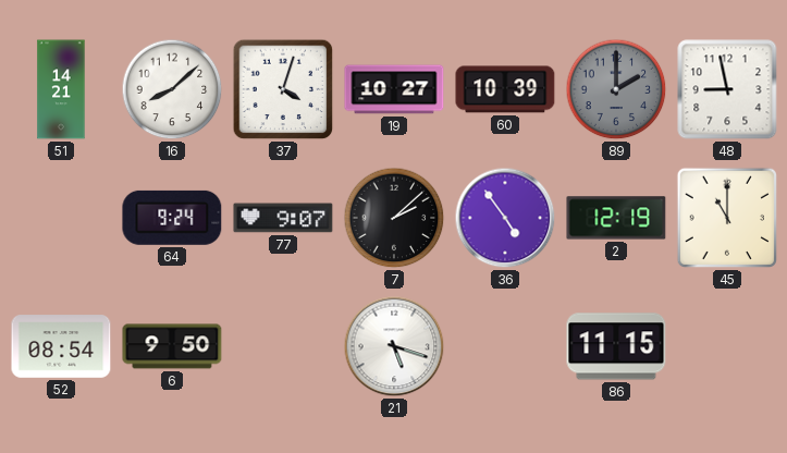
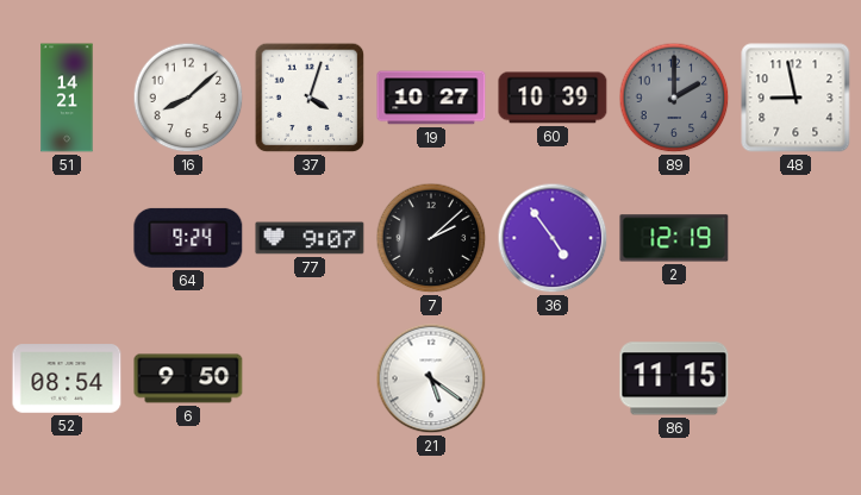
45: 11:00 -> none
21: 5:18 -> 5:21
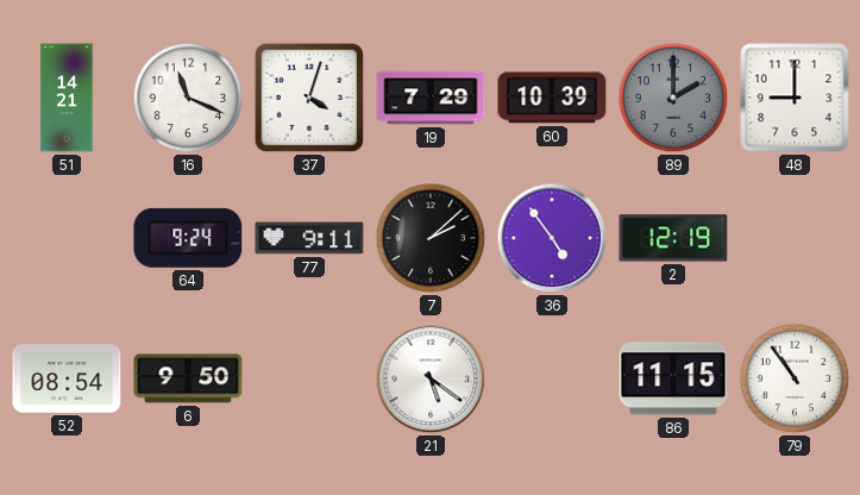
16: 8:08 -> 11:19
19: 10:27 -> 7:29
48: 8:58 -> 9:00
77: 9:07 -> 9:11
79: none -> 10:54
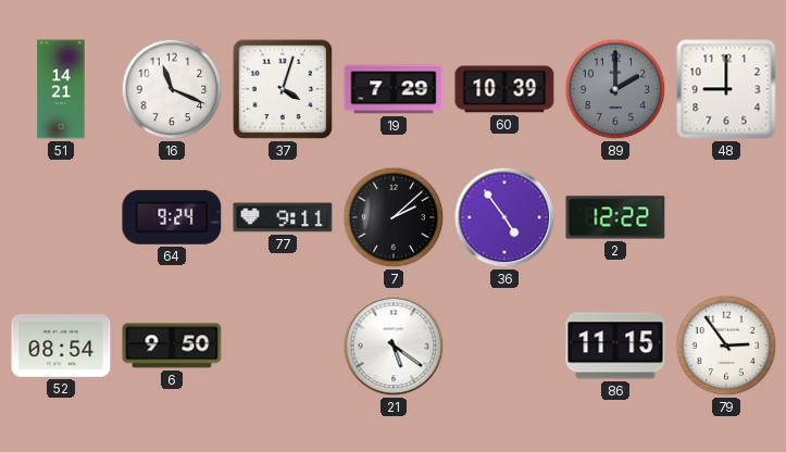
2: 12:19 -> 12:22
79: 10:54 -> 2:54
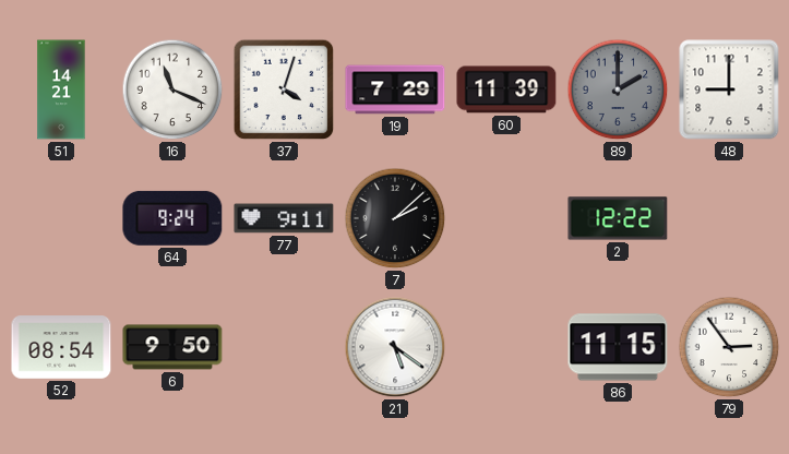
60: 10:39 -> 11:39
36: 4:54 -> none
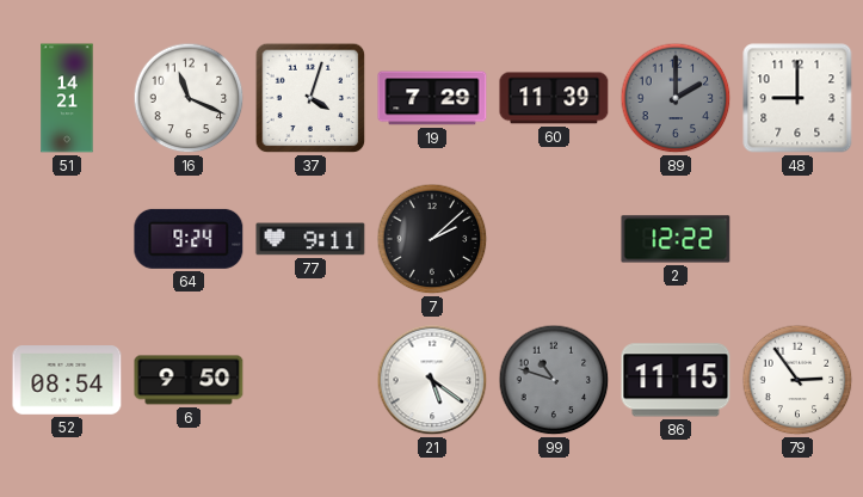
99: none -> 10:48
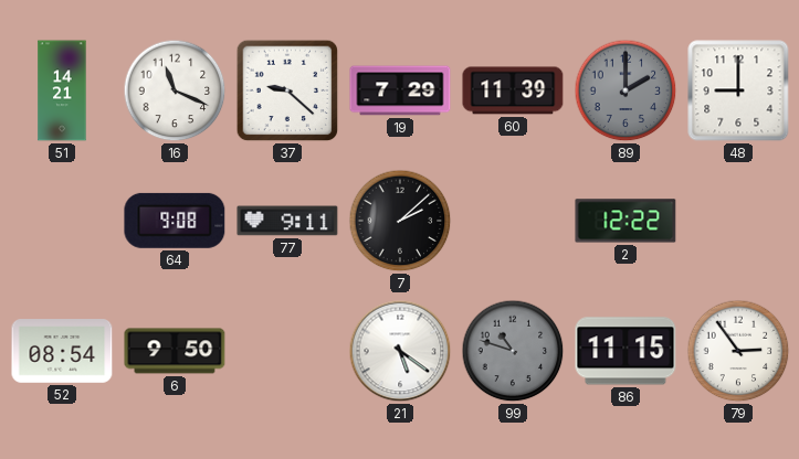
37: 4:03 -> 9:22
64: 9:24 -> 9:08
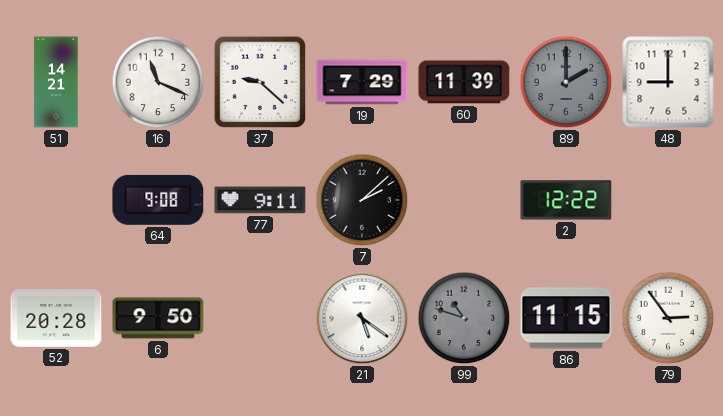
52: 08:54 -> 20:28
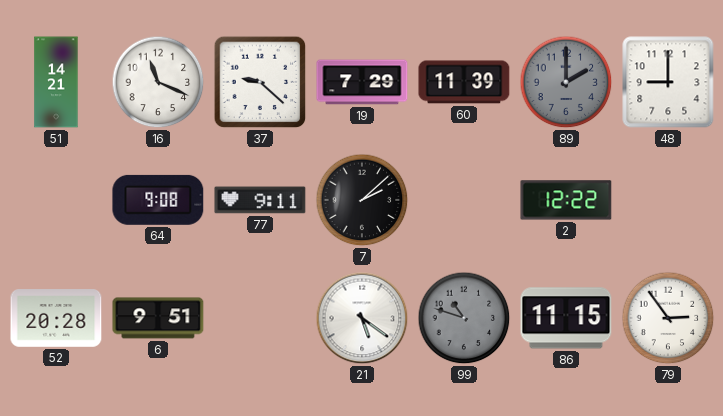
6: 9:50 -> 9:51
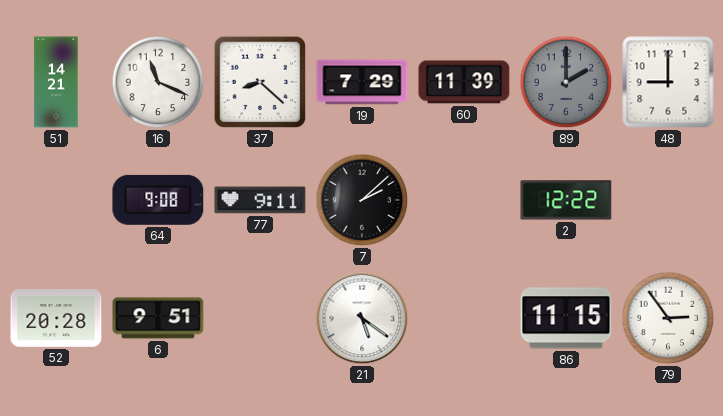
37: 9:22 -> 8:22
99: 10:48 -> none
